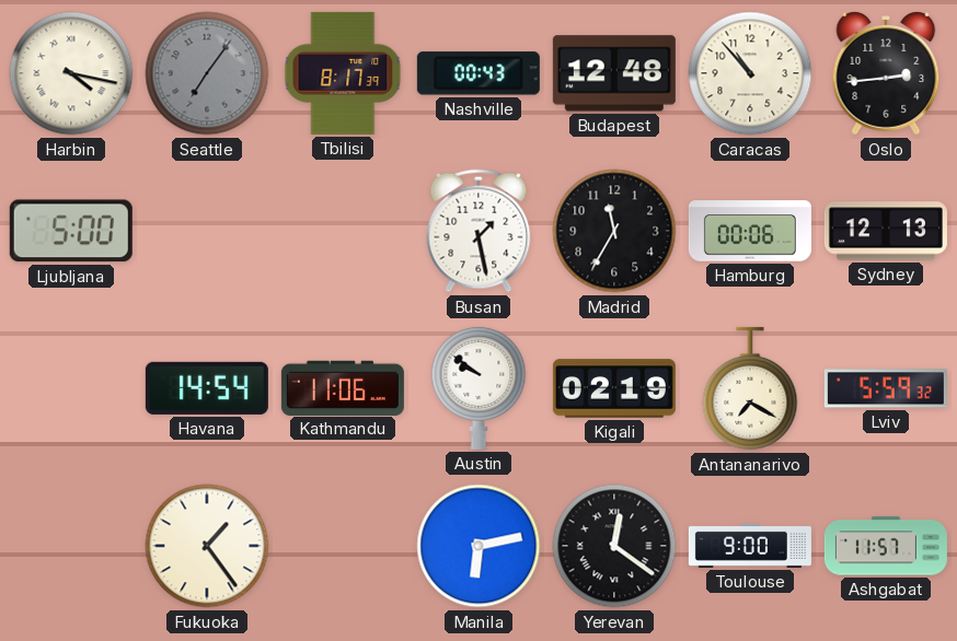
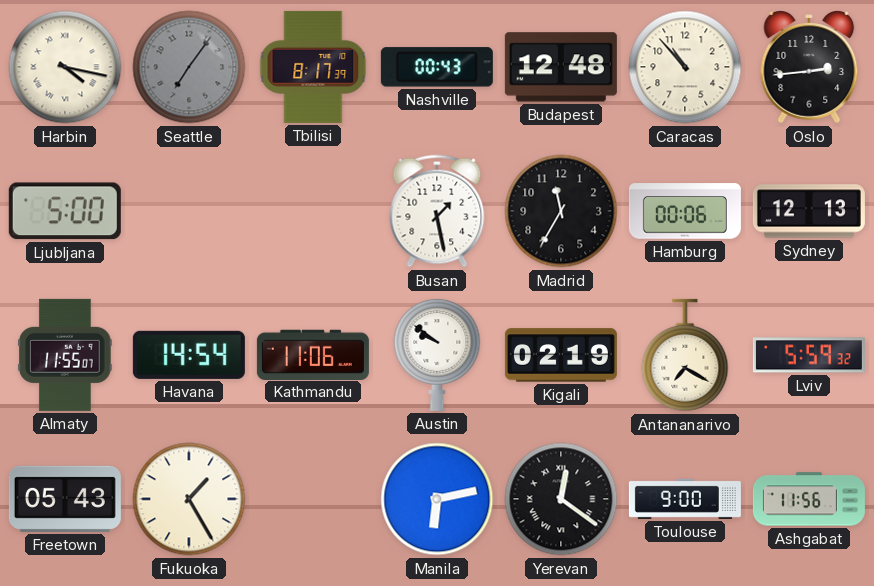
Almaty: none -> 11:55
Freetown: none -> 05:43
Fukuoka: 1:24 -> 1:25
Ashgabat: 11:57 -> 11:56
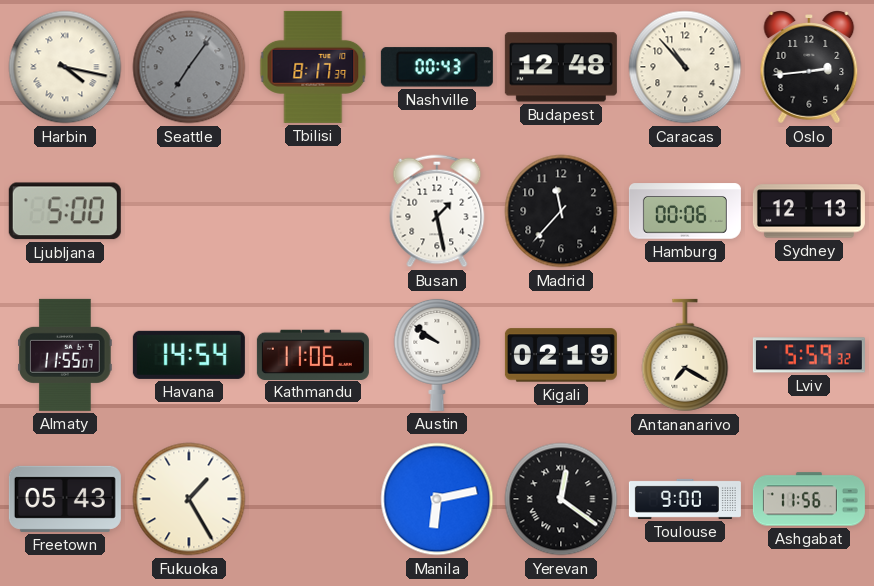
Madrid: 11:35 -> 11:37
